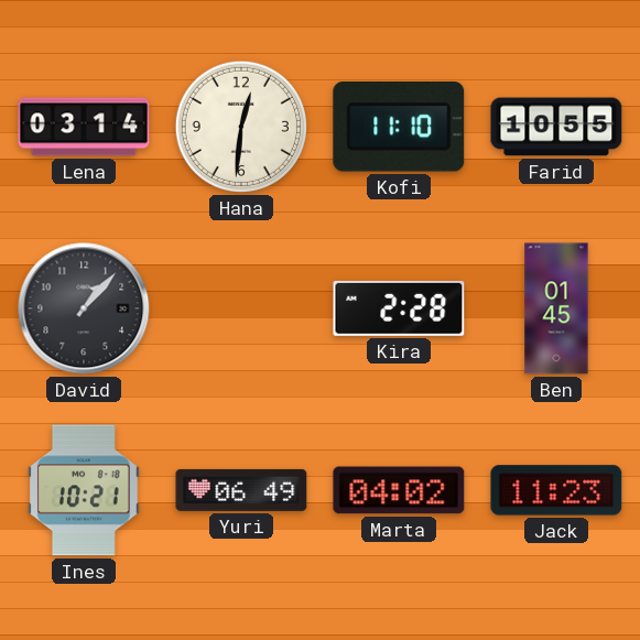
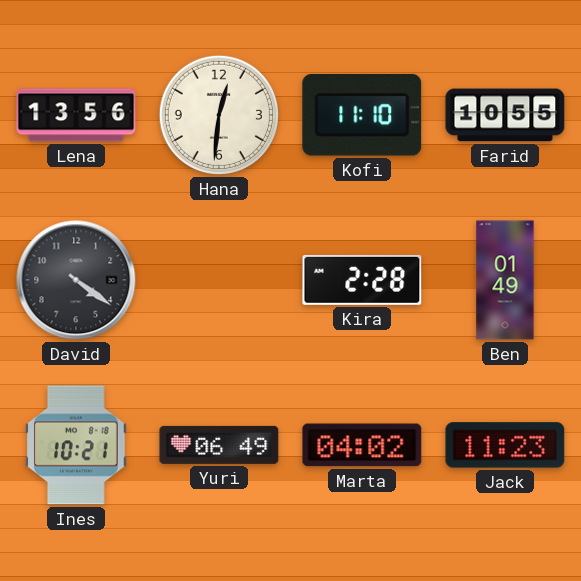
Lena: 03:14 -> 13:56
David: 1:07 -> 4:21
Ben: 01:45 -> 01:49
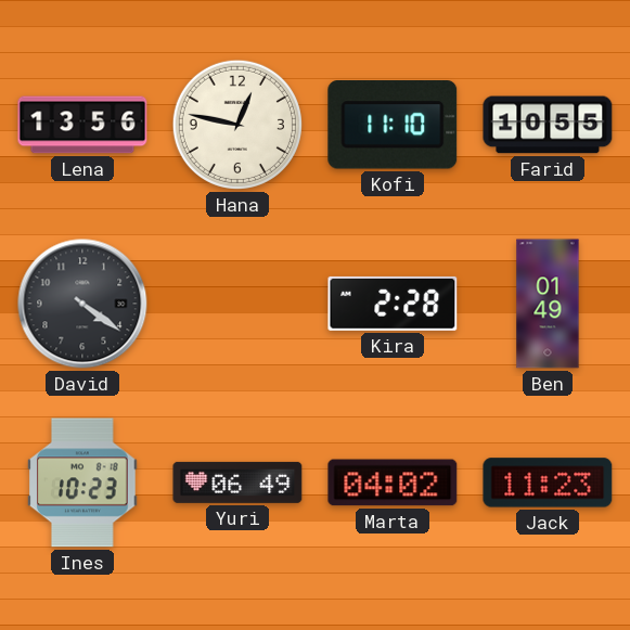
Hana: 12:31 -> 12:47
Ines: 10:21 -> 10:23
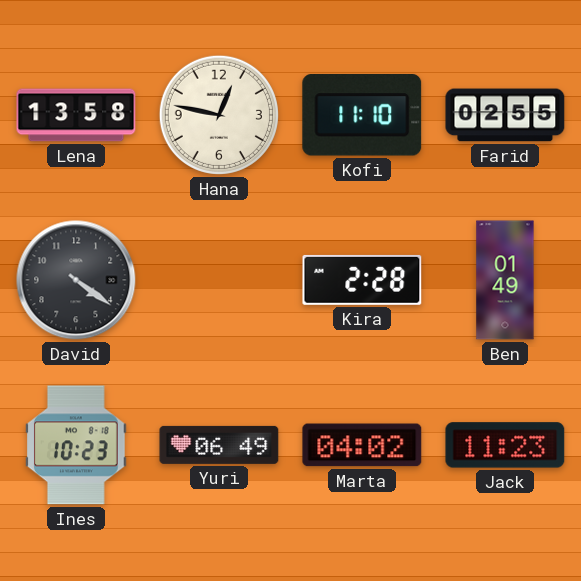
Lena: 13:56 -> 13:58
Farid: 10:55 -> 02:55
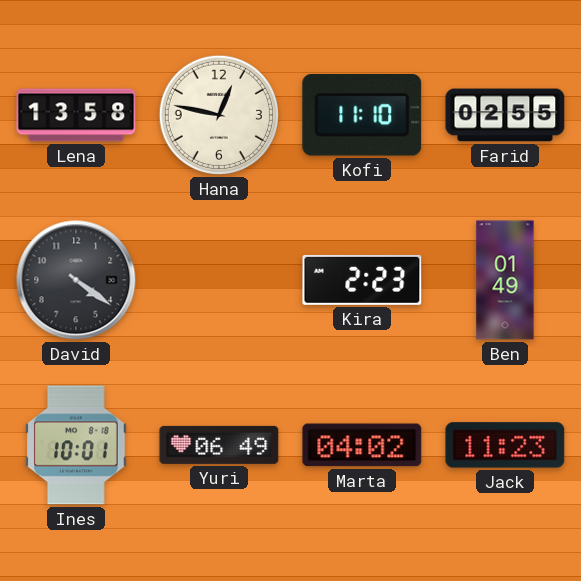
Kira: 2:28 -> 2:23
Ines: 10:23 -> 10:01
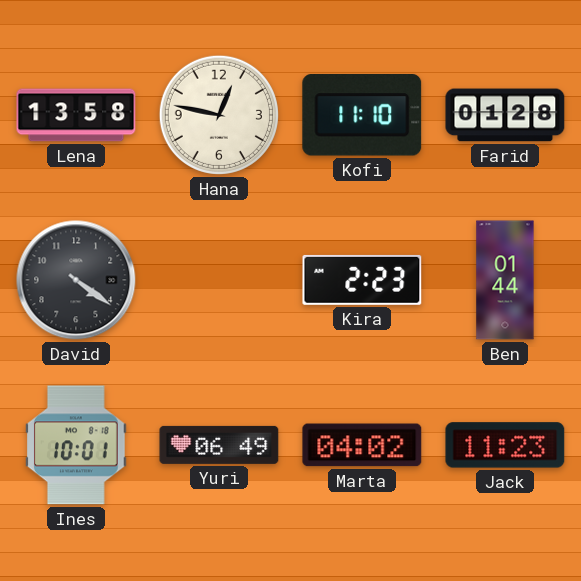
Farid: 02:55 -> 01:28
Ben: 01:49 -> 01:44
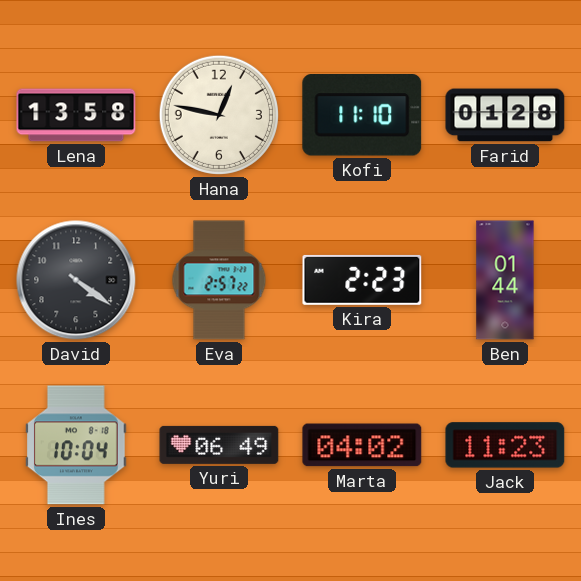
Eva: none -> 2:57
Ines: 10:01 -> 10:04
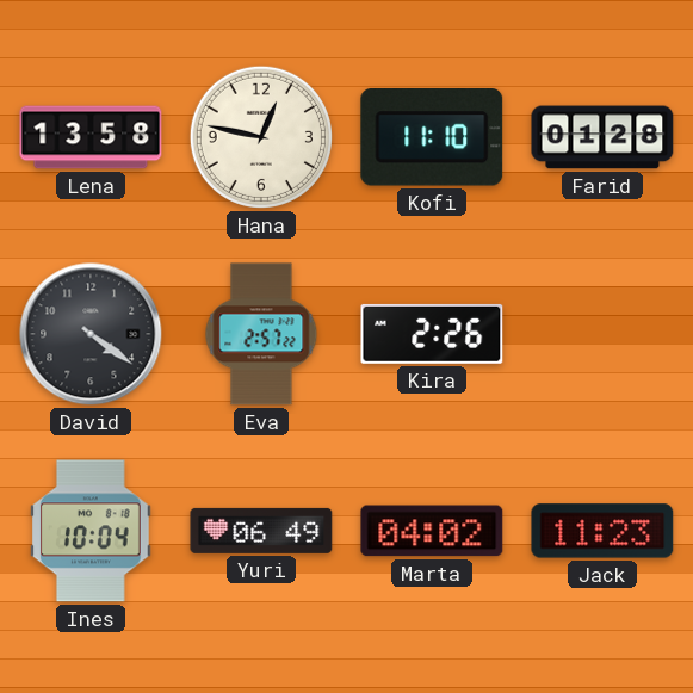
Kira: 2:23 -> 2:26
Ben: 01:44 -> none
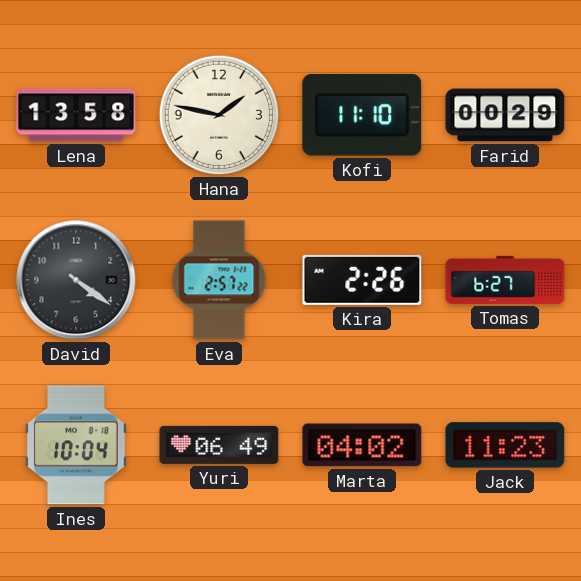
Hana: 12:47 -> 1:47
Farid: 01:28 -> 00:29
Tomas: none -> 6:27
